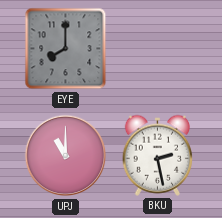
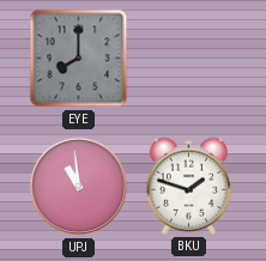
UPJ: 11:00 -> 10:59
BKU: 2:28 -> 1:48
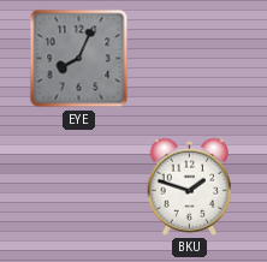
EYE: 8:00 -> 8:04
UPJ: 10:59 -> none
